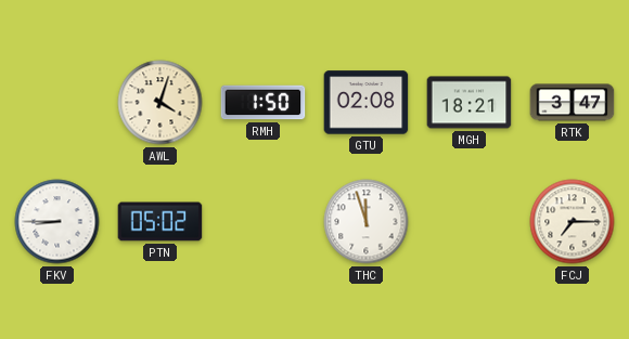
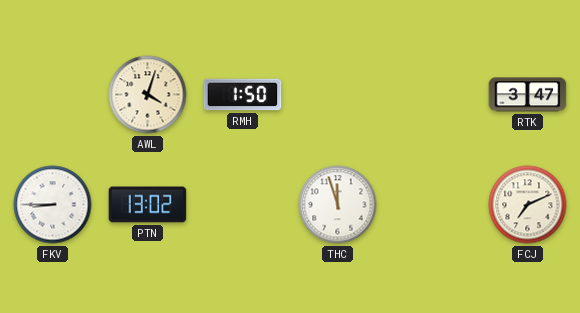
GTU: 02:08 -> none
MGH: 18:21 -> none
PTN: 05:02 -> 13:02
FCJ: 7:15 -> 7:11
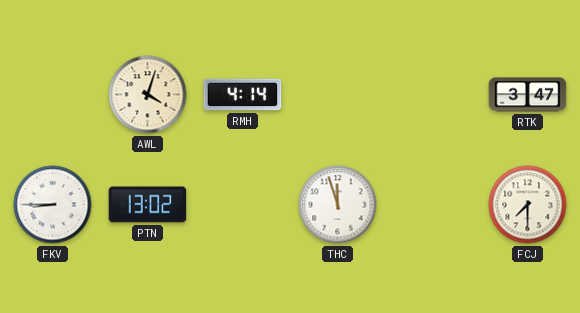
RMH: 1:50 -> 4:14
FCJ: 7:11 -> 7:30
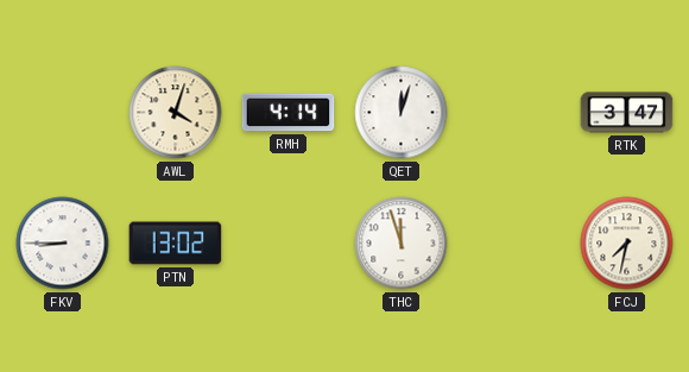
QET: none -> 12:03
FCJ: 7:30 -> 7:32
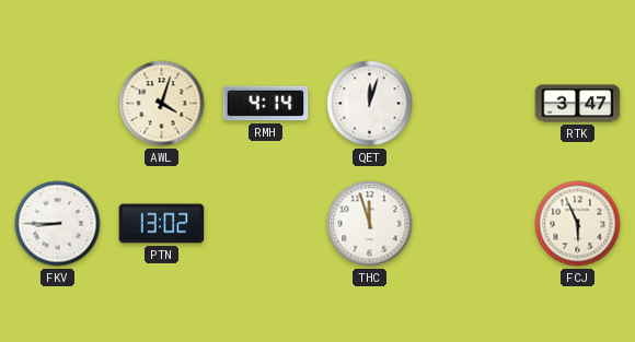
FCJ: 7:32 -> 5:56
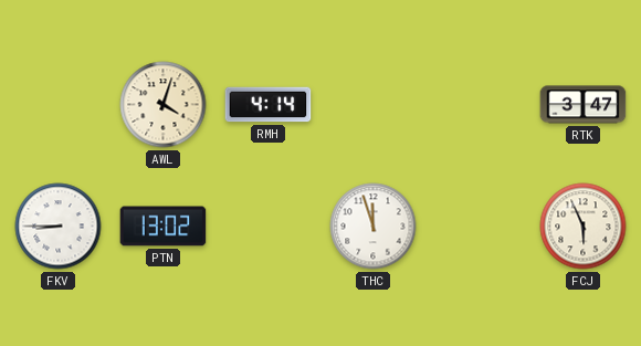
QET: 12:03 -> none
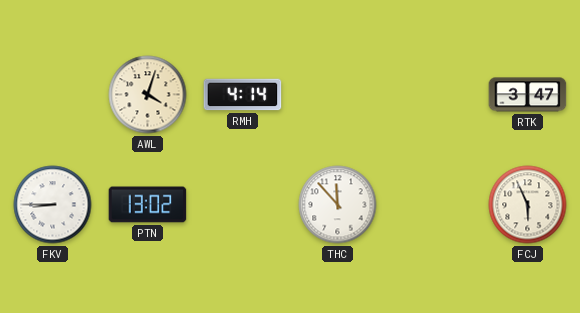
THC: 11:57 -> 11:53
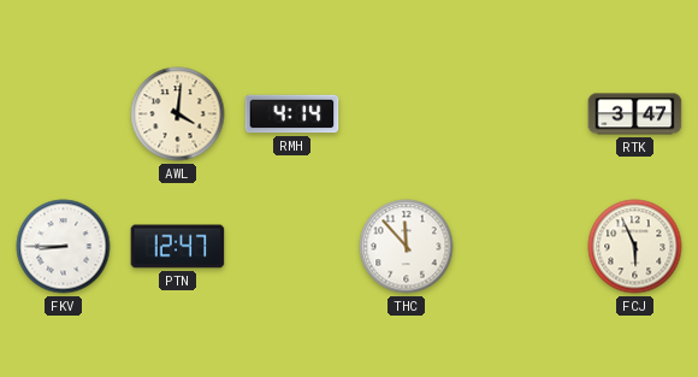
AWL: 4:03 -> 4:01
PTN: 13:02 -> 12:47
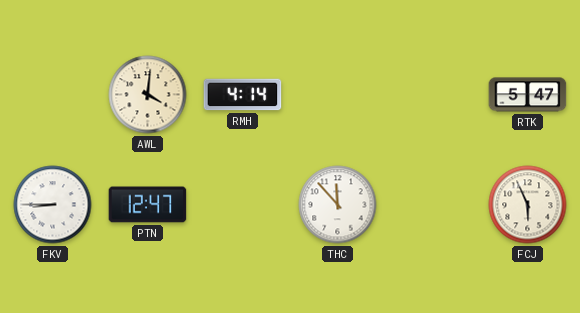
RTK: 3:47 -> 5:47
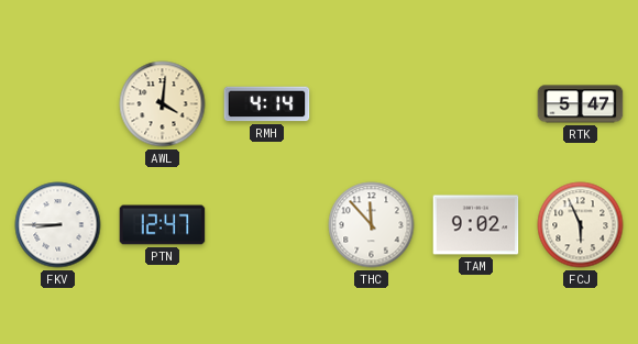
TAM: none -> 9:02
